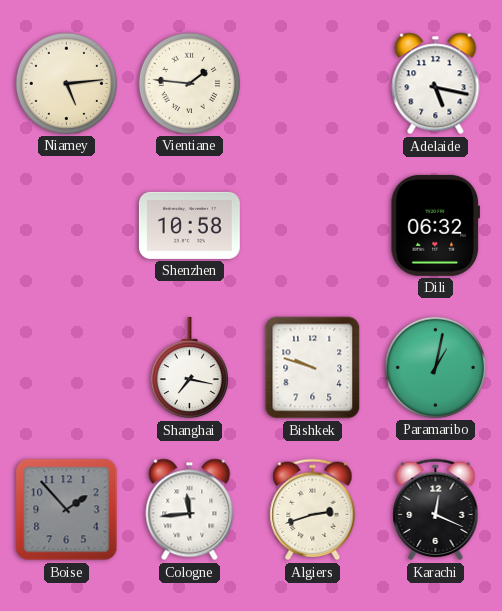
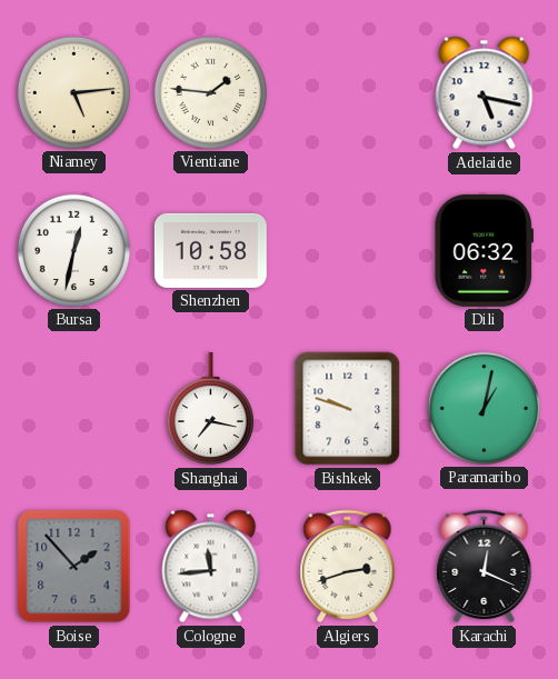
Bursa: none -> 12:32
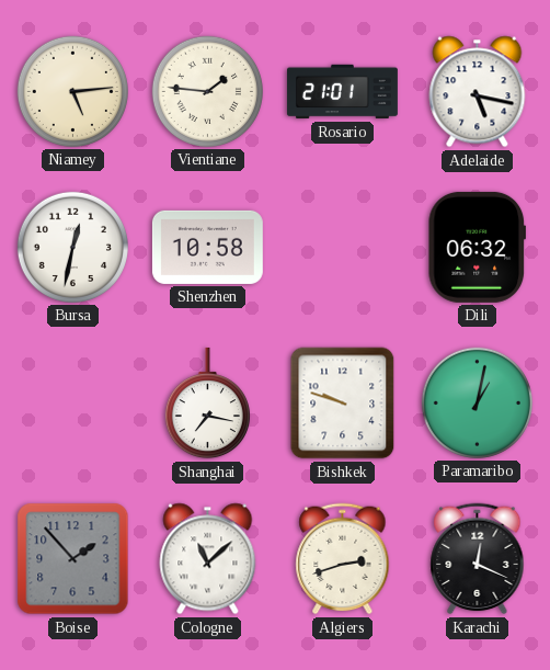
Rosario: none -> 21:01
Cologne: 11:44 -> 11:08
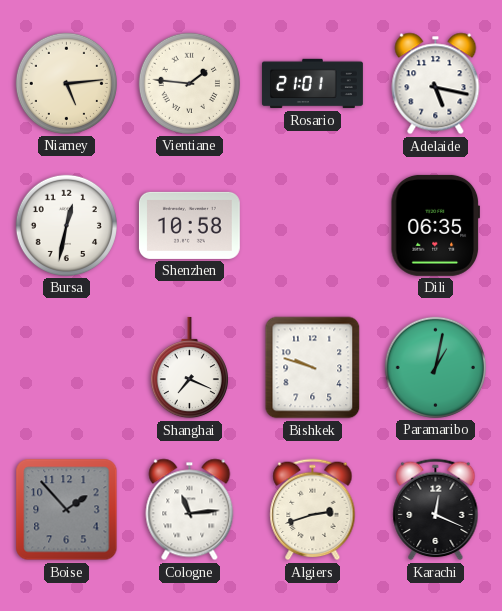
Dili: 06:32 -> 06:35
Shanghai: 7:17 -> 7:19
Cologne: 11:08 -> 11:14
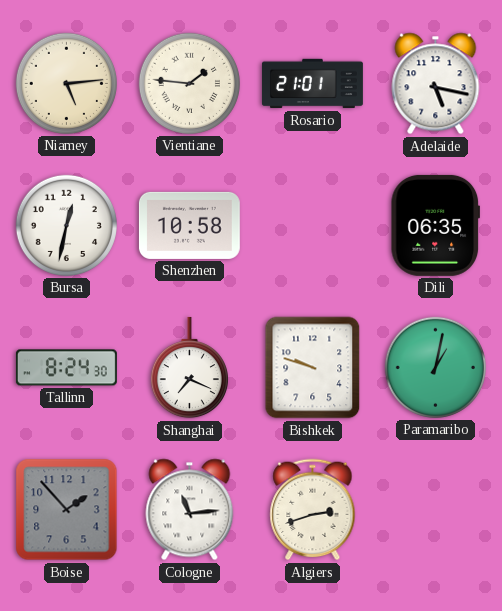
Tallinn: none -> 8:24
Karachi: 12:19 -> none
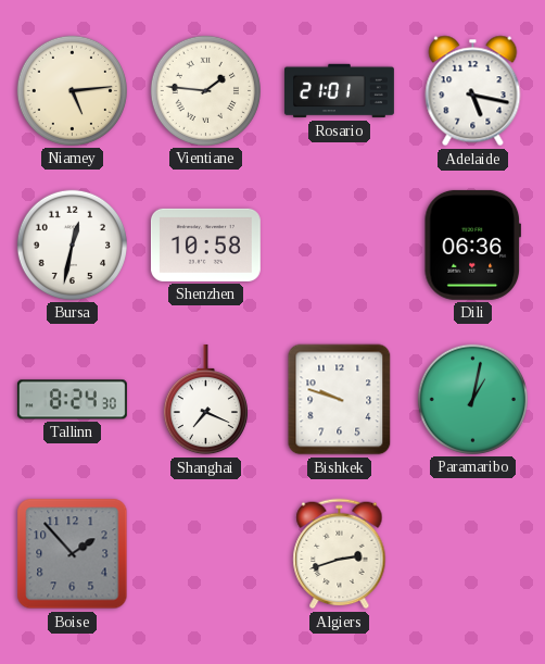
Dili: 06:35 -> 06:36
Cologne: 11:14 -> none
